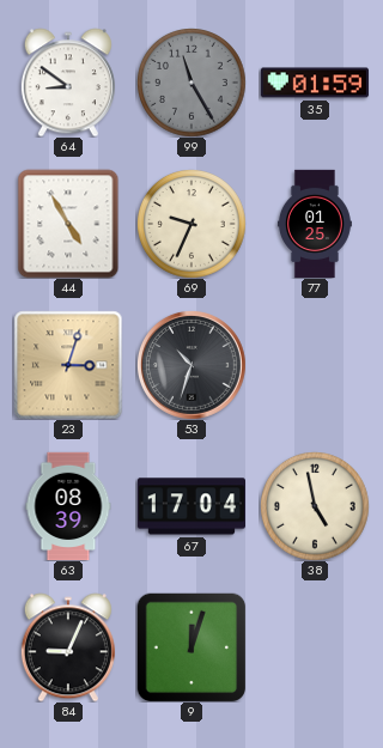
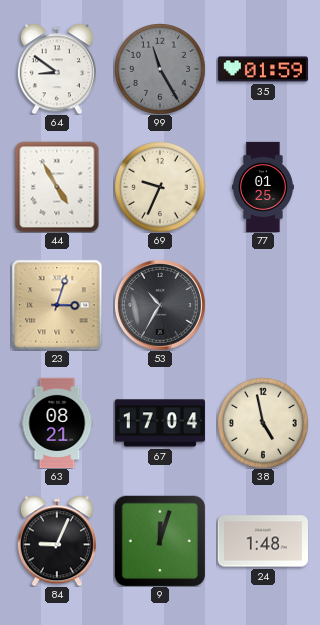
53: 10:33 -> 10:35
63: 08:39 -> 08:21
24: none -> 1:48
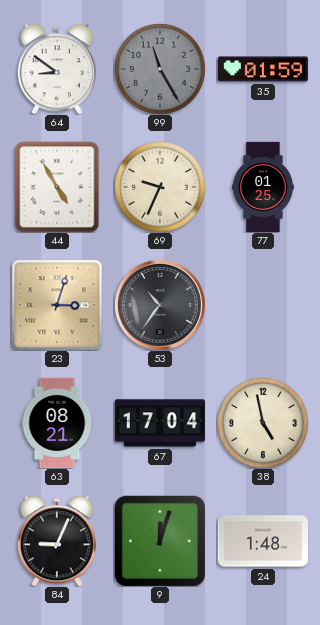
53: 10:35 -> 10:36
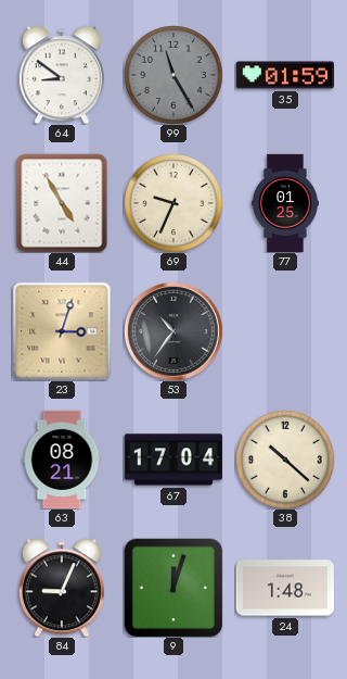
38: 4:58 -> 10:22
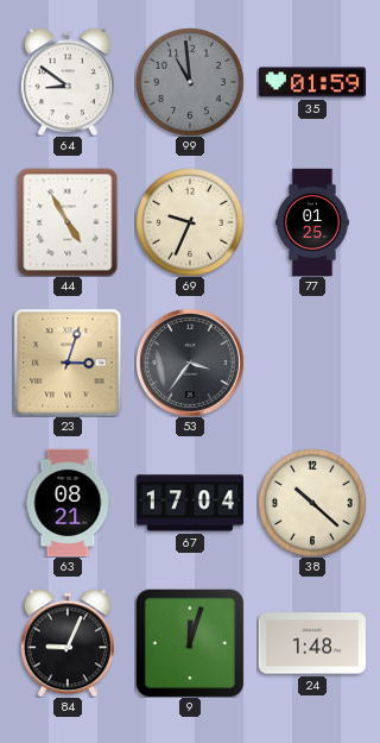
99: 11:25 -> 10:59
53: 10:36 -> 3:36
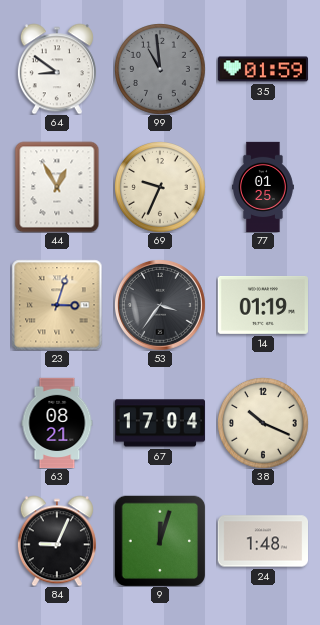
44: 4:55 -> 12:55
14: none -> 01:19
38: 10:22 -> 10:19
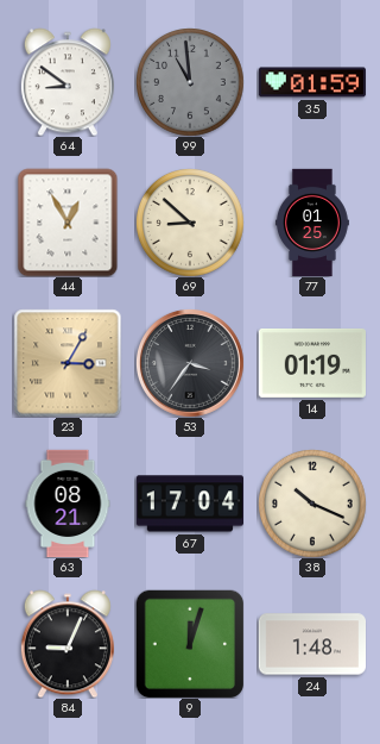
69: 9:34 -> 8:52
23: 3:03 -> 3:05
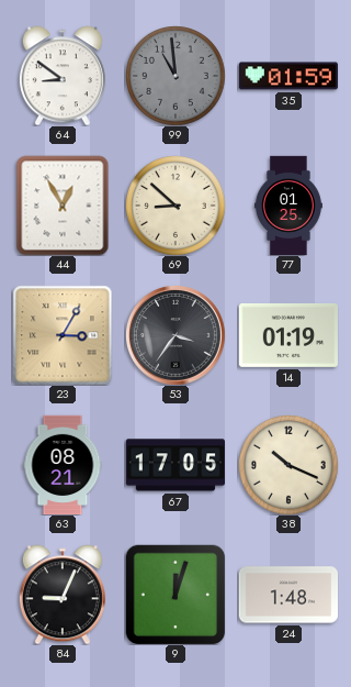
67: 17:04 -> 17:05
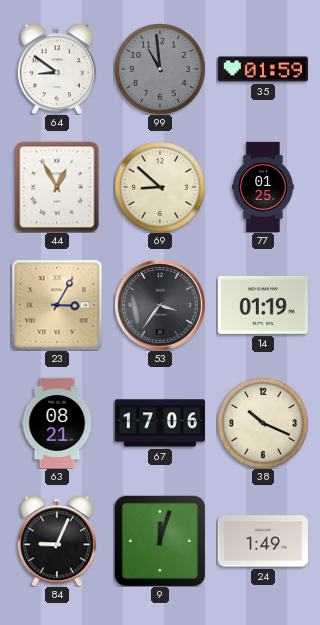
67: 17:05 -> 17:06
24: 1:48 -> 1:49
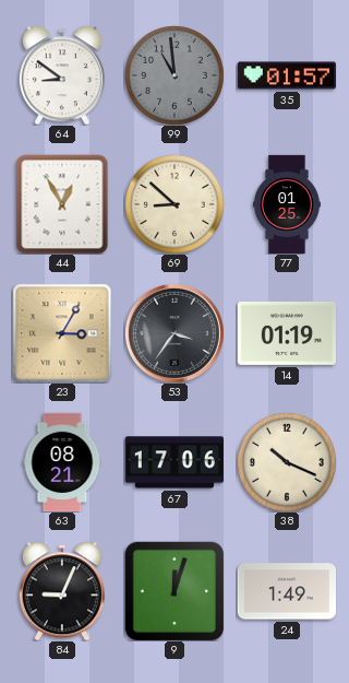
35: 01:59 -> 01:57
